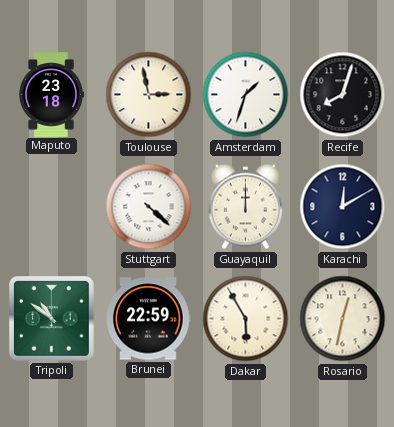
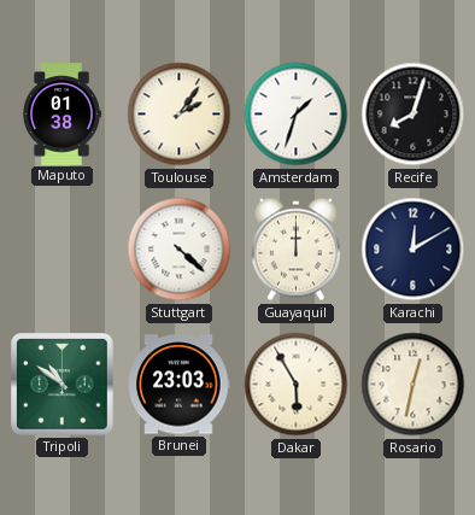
Maputo: 23:18 -> 01:38
Toulouse: 2:58 -> 2:06
Brunei: 22:59 -> 23:03
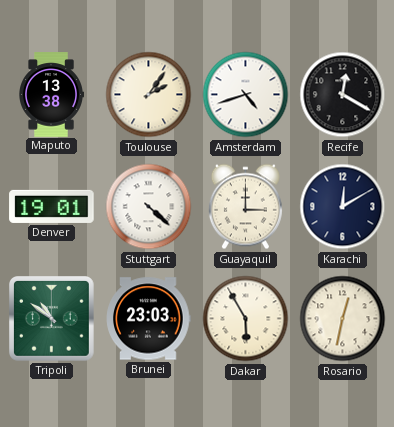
Maputo: 01:38 -> 13:38
Amsterdam: 1:33 -> 4:42
Recife: 8:03 -> 12:20
Denver: none -> 19:01
Guayaquil: 12:00 -> 3:00
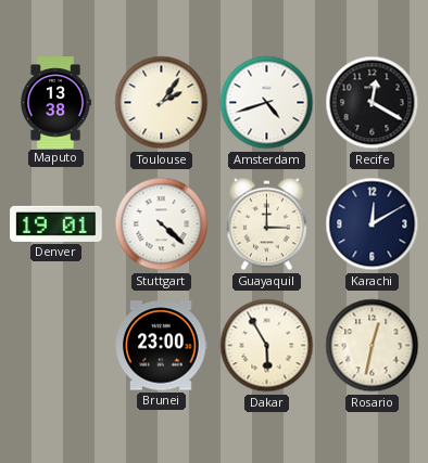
Tripoli: 10:51 -> none
Brunei: 23:03 -> 23:00
